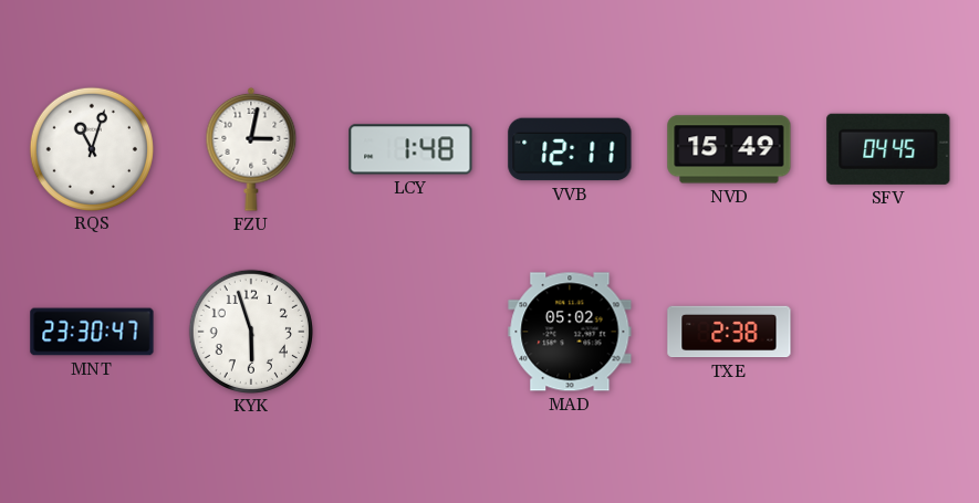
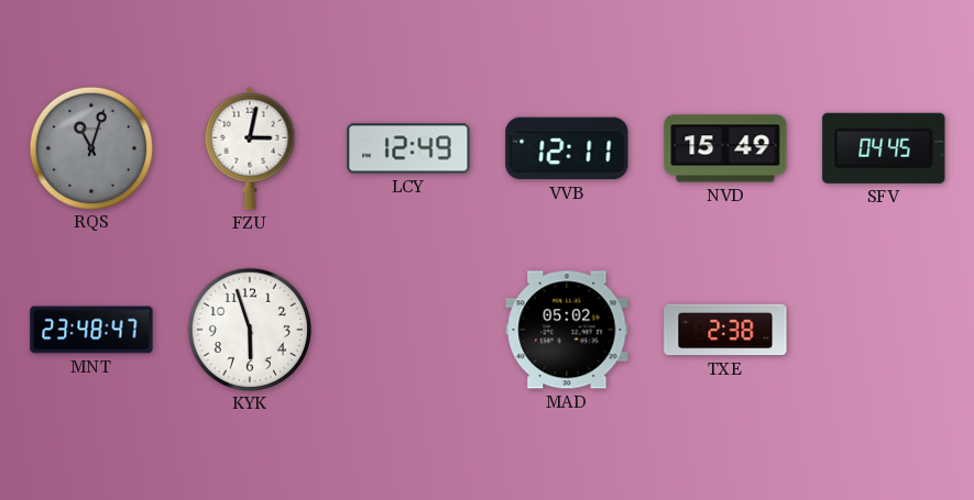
RQS dial: white -> grey
LCY: 1:48 -> 12:49
MNT: 23:30 -> 23:48
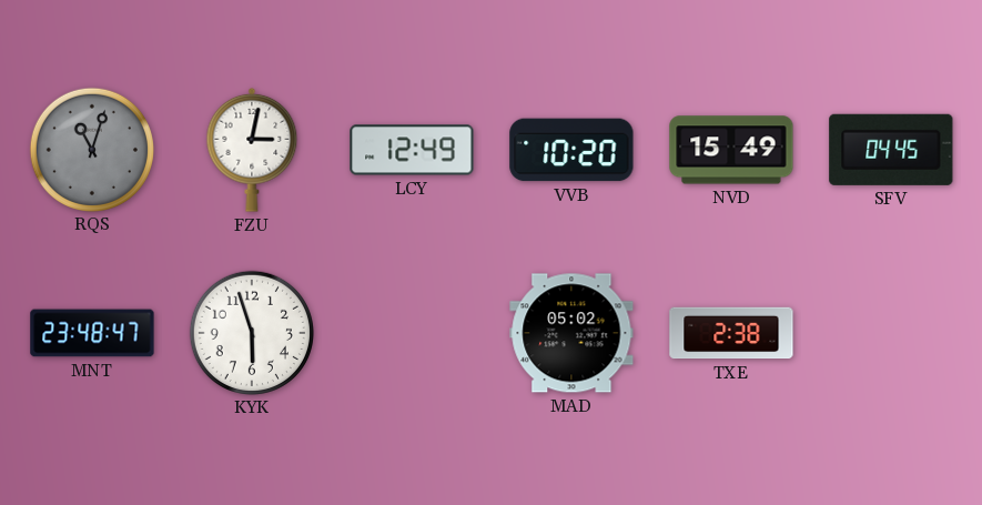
VVB: 12:11 -> 10:20
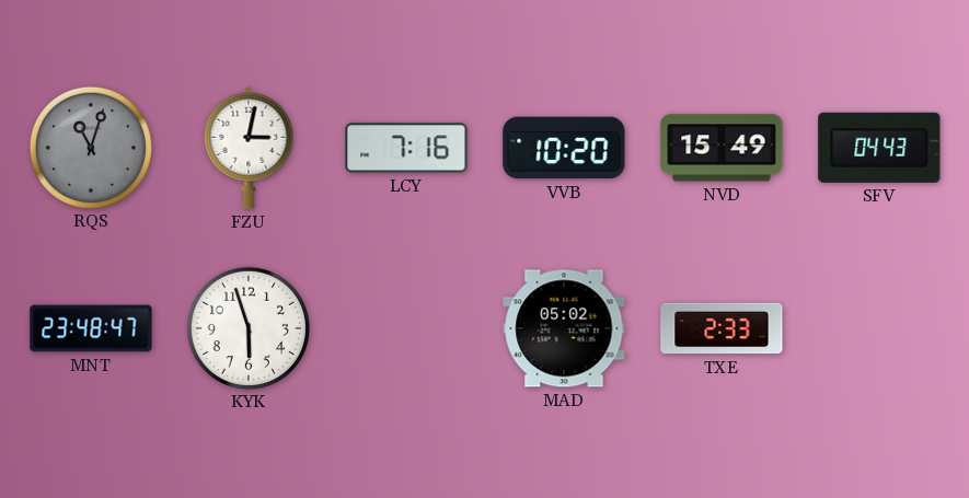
LCY: 12:49 -> 7:16
SFV: 04:45 -> 04:43
TXE: 2:38 -> 2:33
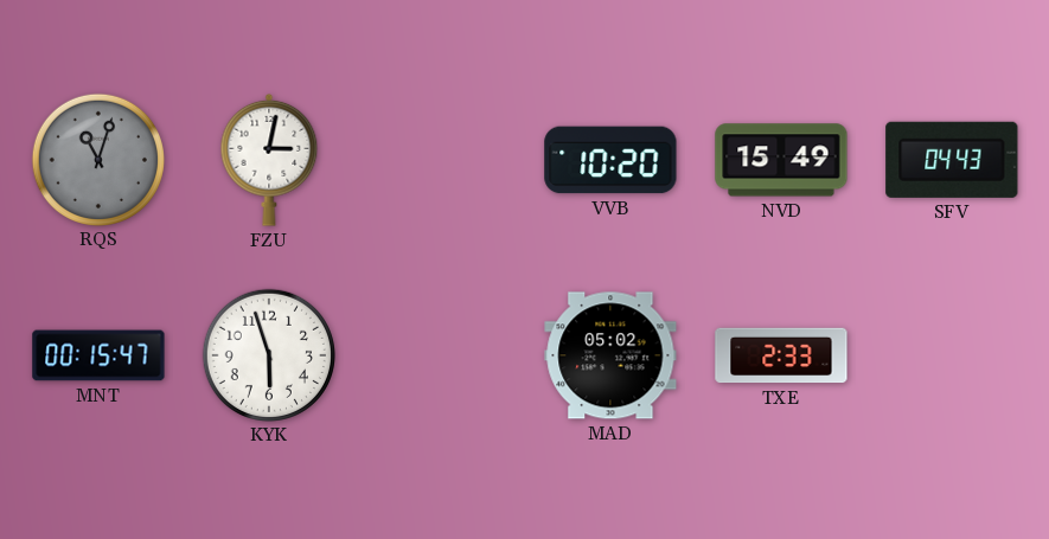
LCY: 7:16 -> none
MNT: 23:48 -> 00:15
